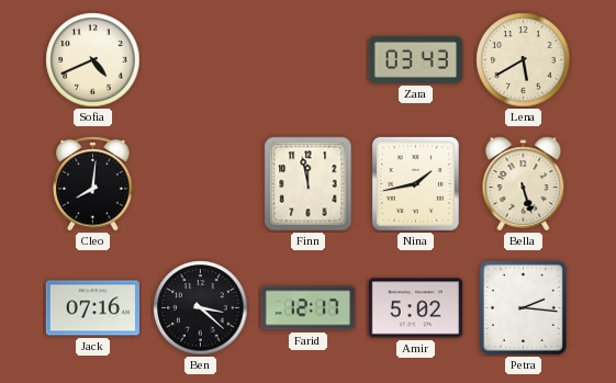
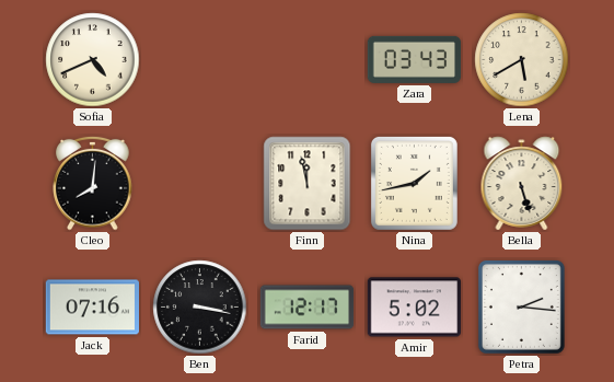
Ben: 3:22 -> 3:17
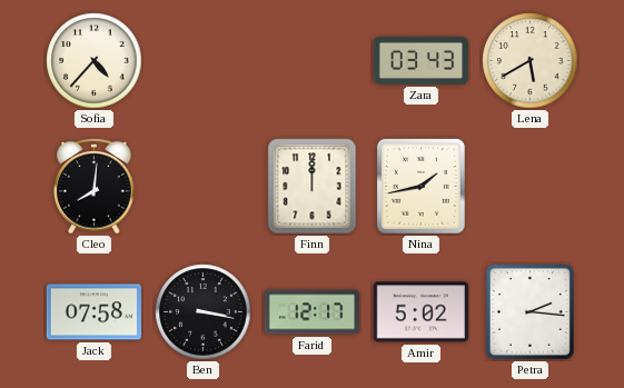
Sofia: 4:41 -> 4:37
Finn: 11:58 -> 12:00
Bella: 5:27 -> none
Jack: 07:16 -> 07:58
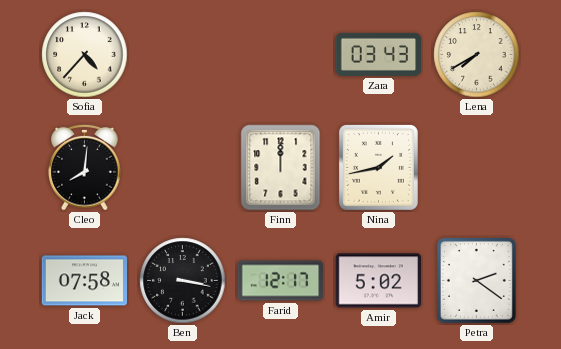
Lena: 5:40 -> 7:40
Petra: 2:16 -> 2:21
